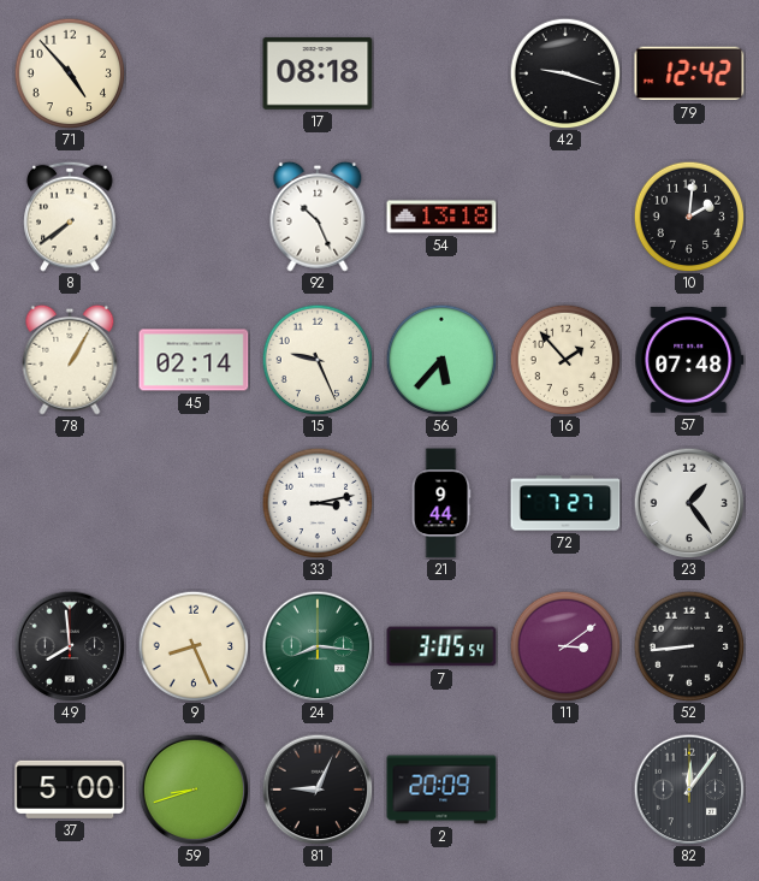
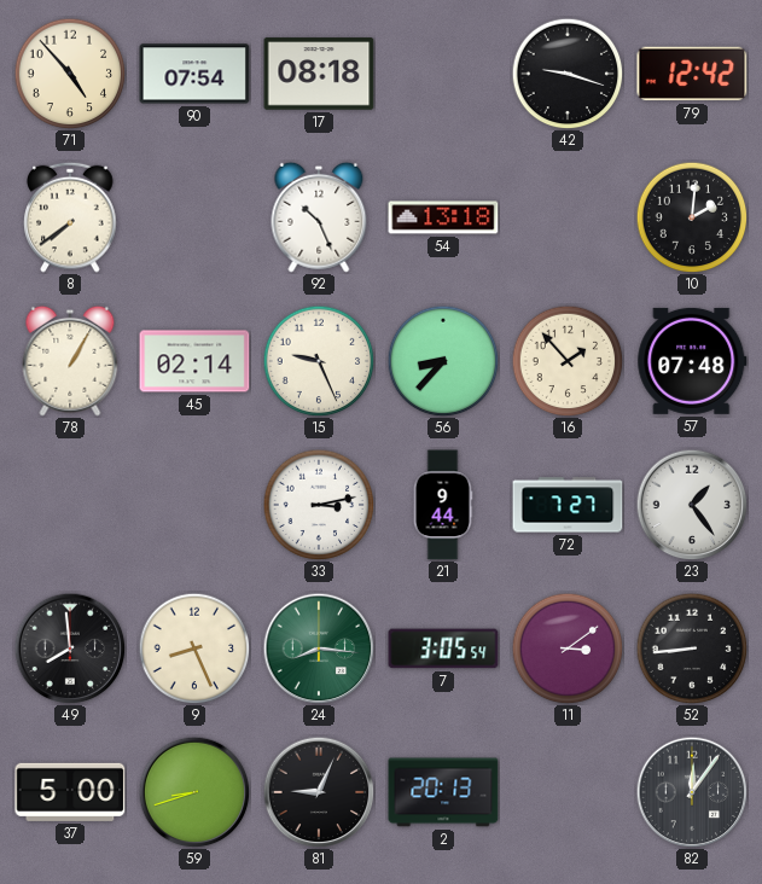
90: none -> 07:54
56: 5:37 -> 8:37
2: 20:09 -> 20:13
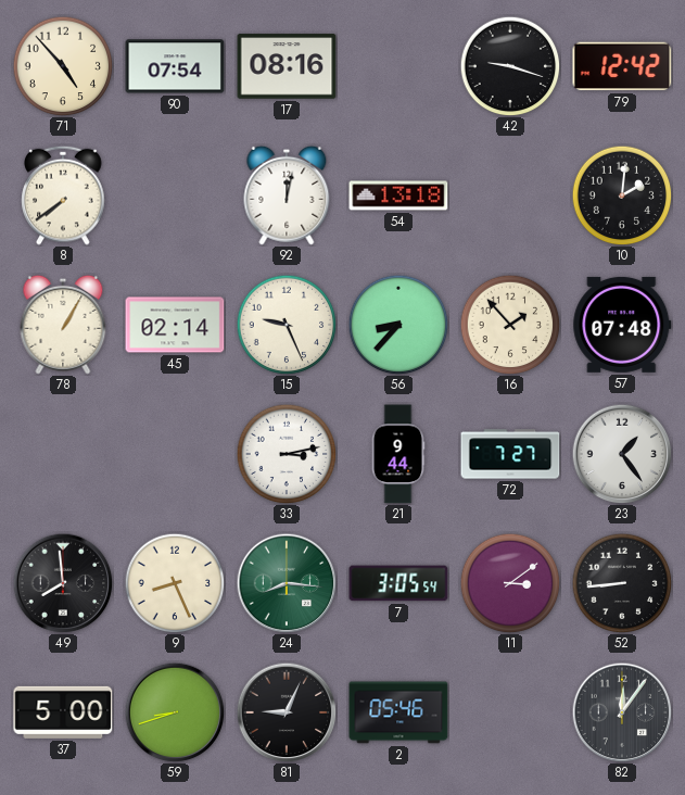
17: 08:18 -> 08:16
92: 10:26 -> 12:02
2: 20:13 -> 05:46
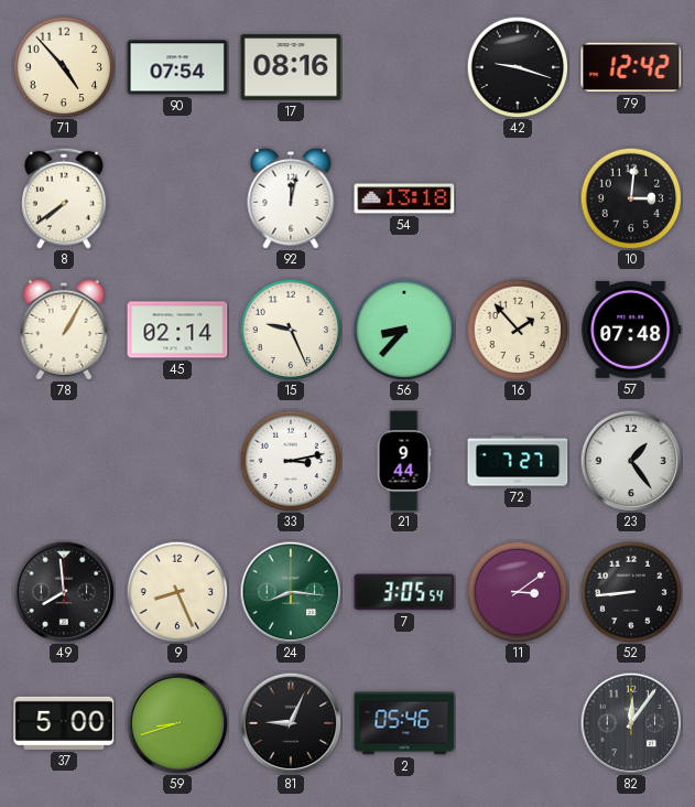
10: 2:01 -> 3:01
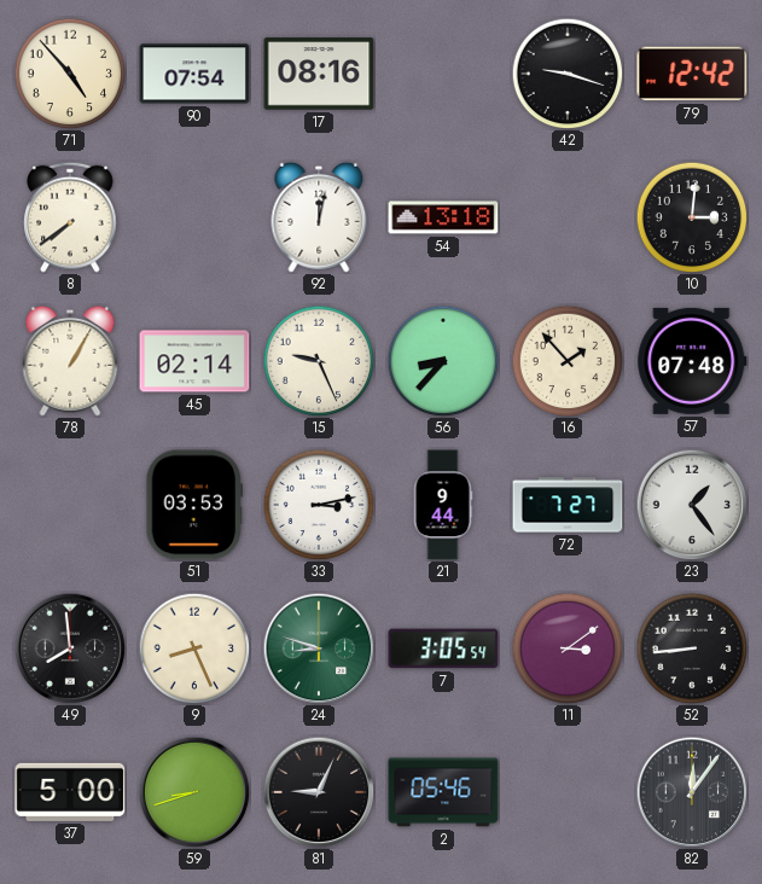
51: none -> 03:53
24: 8:16 -> 8:48
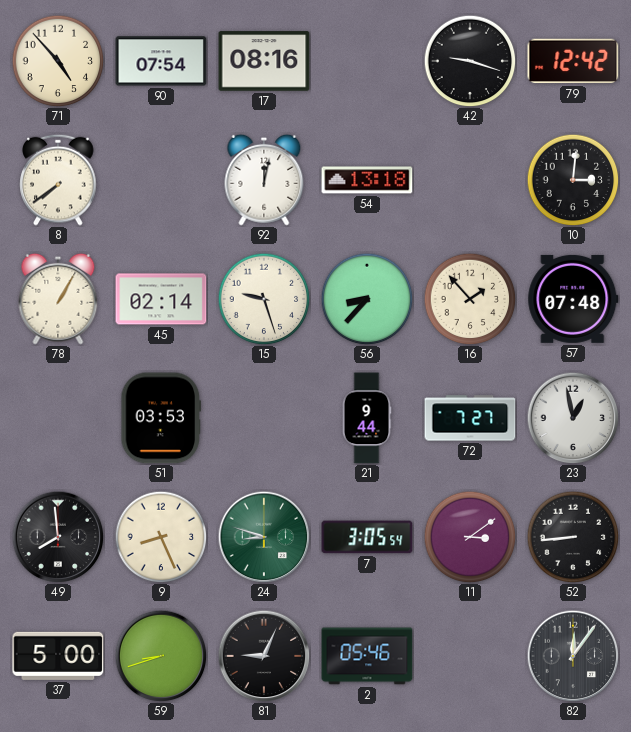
15: 9:26 -> 9:27
33: 3:13 -> none
23: 1:24 -> 12:58
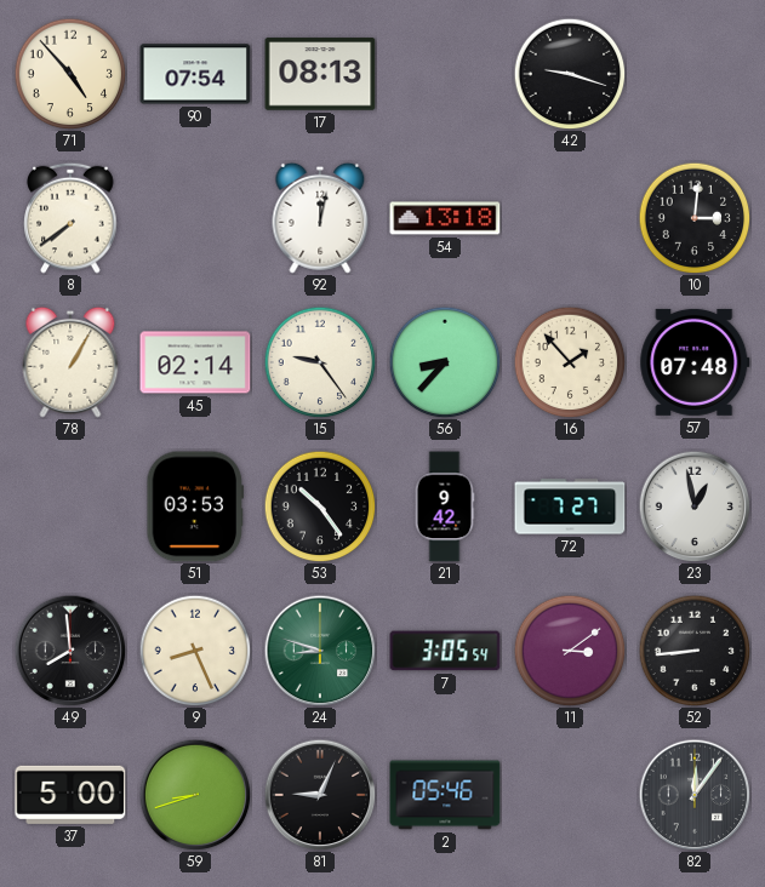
17: 08:16 -> 08:13
79: 12:42 -> none
15: 9:27 -> 9:24
53: none -> 10:24
21: 9:44 -> 9:42
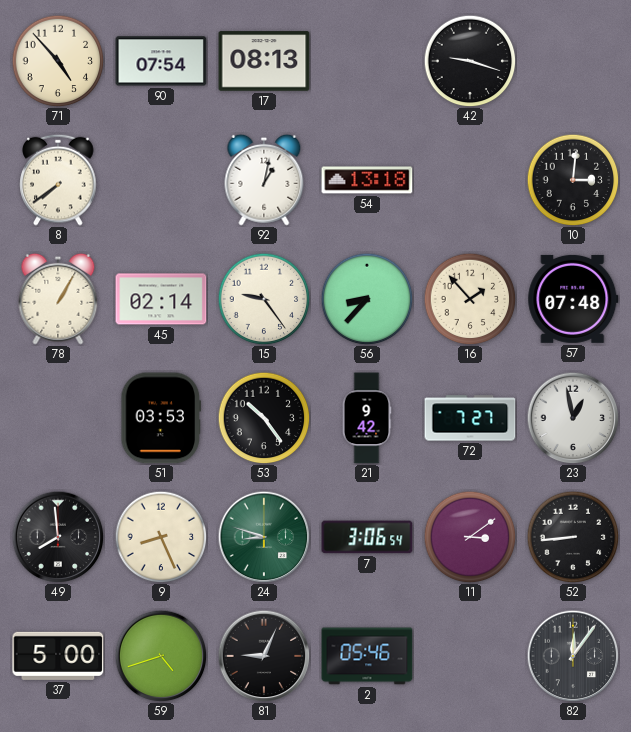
92: 12:02 -> 1:02
7: 3:05 -> 3:06
59: 8:42 -> 4:42
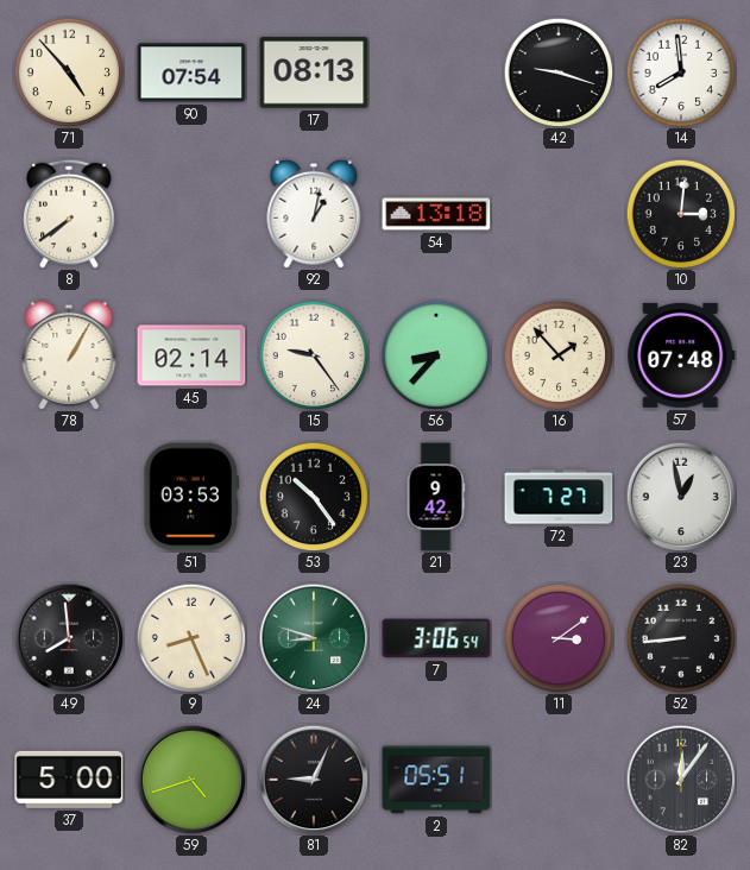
14: none -> 7:59
2: 05:46 -> 05:51
